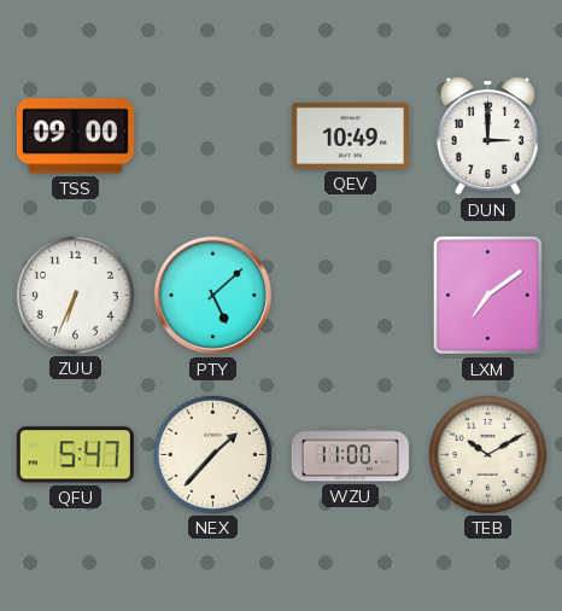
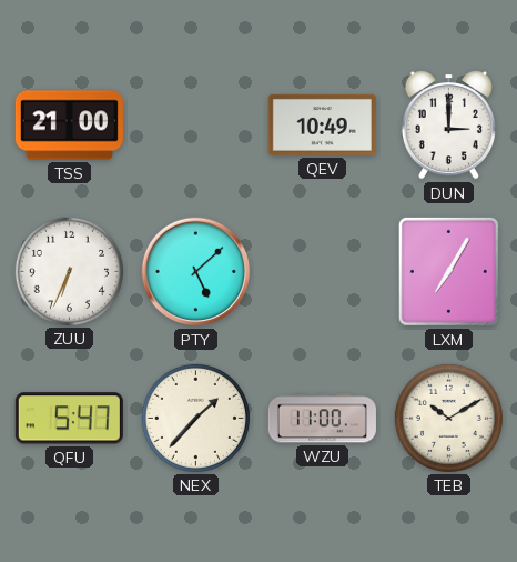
TSS: 09:00 -> 21:00
LXM: 7:09 -> 7:05
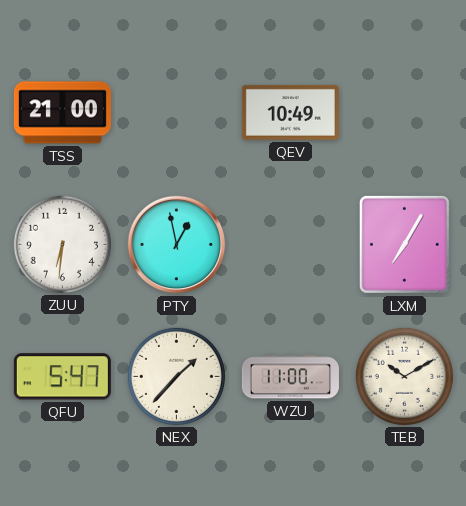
DUN: 3:00 -> none
ZUU: 6:34 -> 6:31
PTY: 5:08 -> 12:58
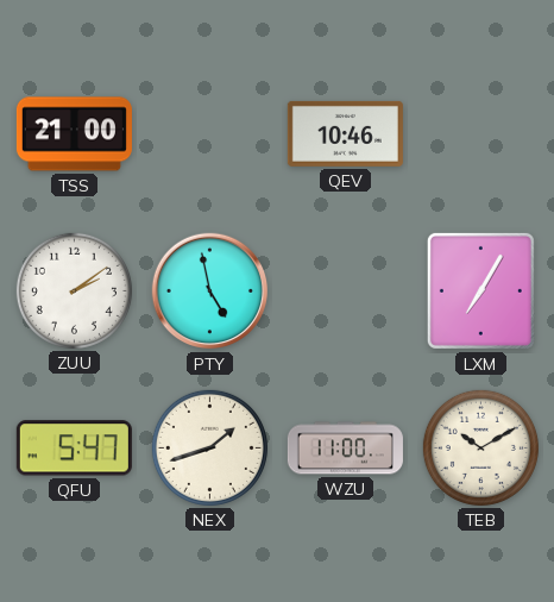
QEV: 10:49 -> 10:46
ZUU: 6:31 -> 2:09
PTY: 12:58 -> 4:58
NEX: 1:37 -> 1:42
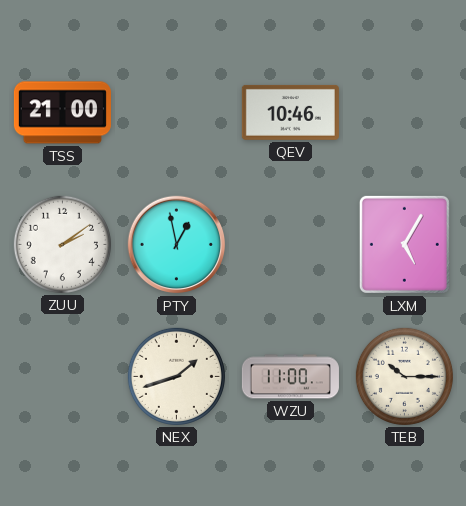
PTY: 4:58 -> 12:58
LXM: 7:05 -> 5:05
QFU: 5:47 -> none
TEB: 10:10 -> 10:15
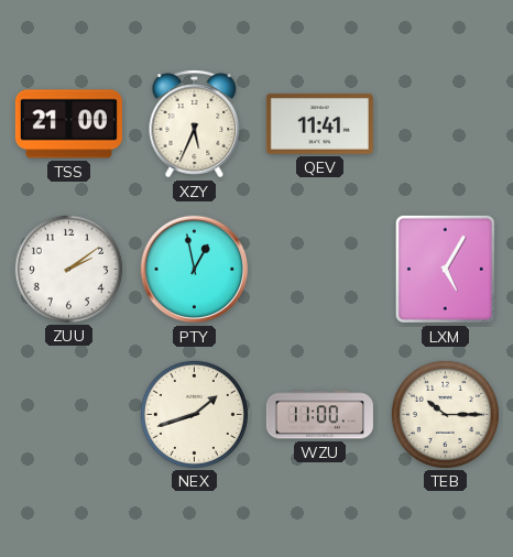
XZY: none -> 5:34
QEV: 10:46 -> 11:41
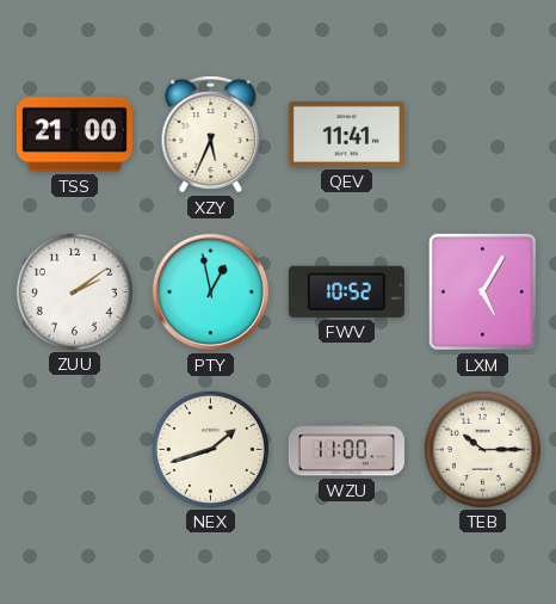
FWV: none -> 10:52
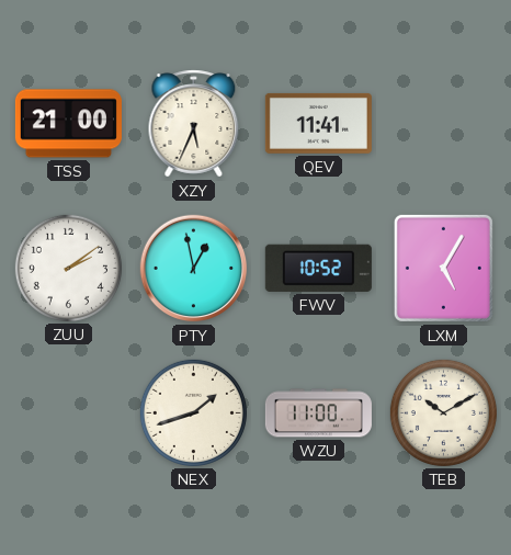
TEB: 10:15 -> 10:10
